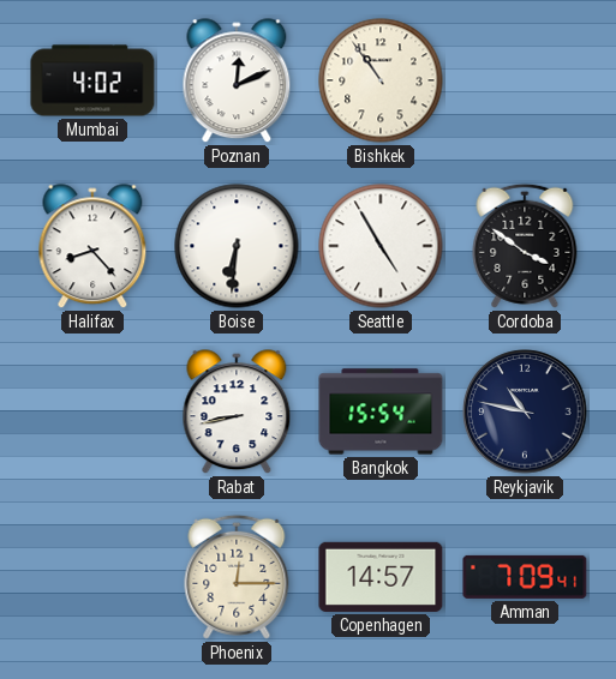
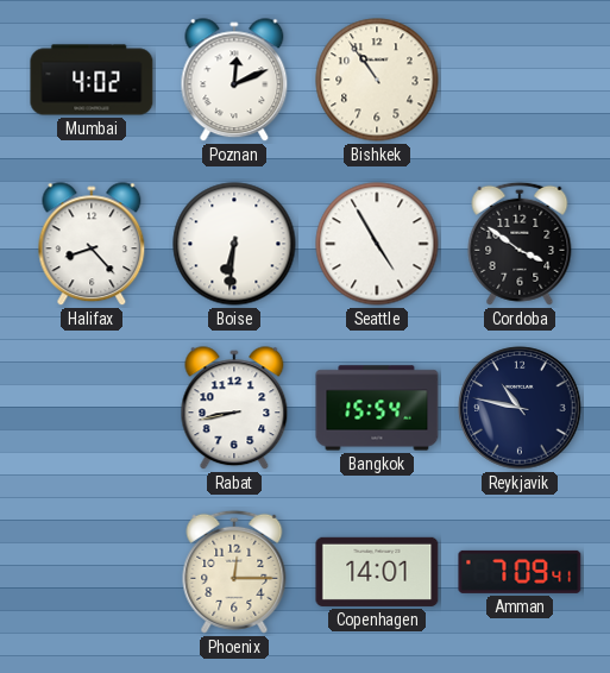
Copenhagen: 14:57 -> 14:01
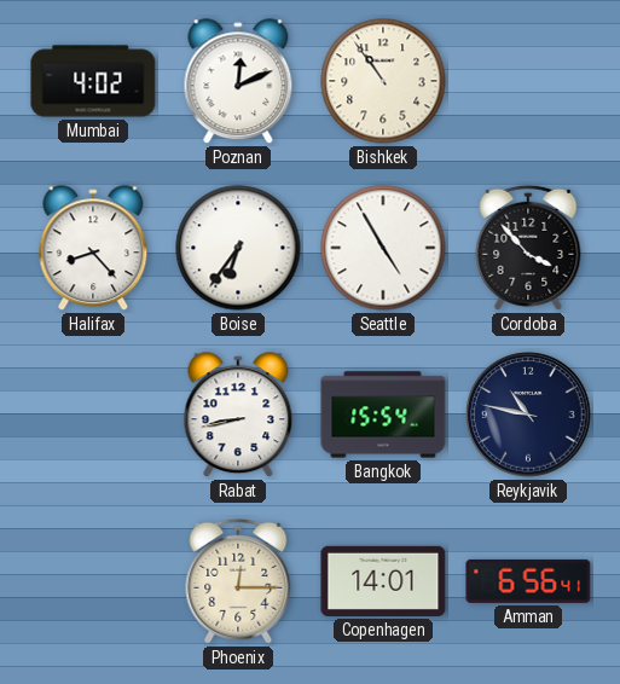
Boise: 6:31 -> 6:36
Cordoba: 3:51 -> 3:53
Amman: 7:09 -> 6:56
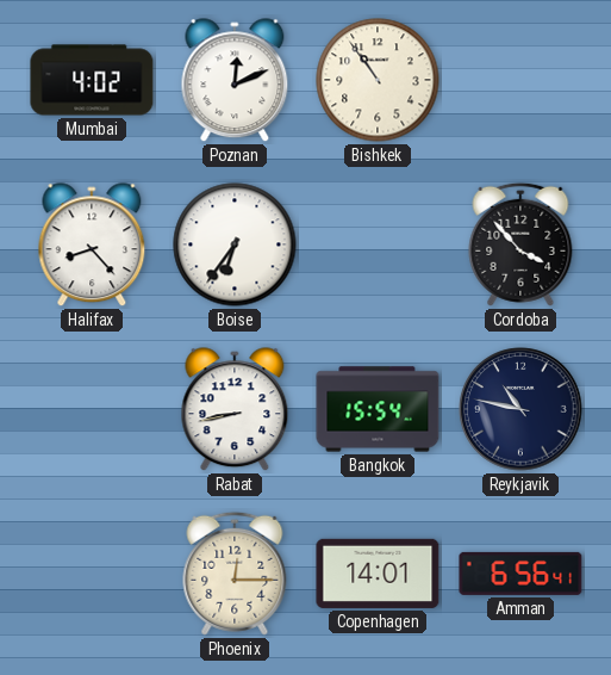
Seattle: 4:55 -> none
